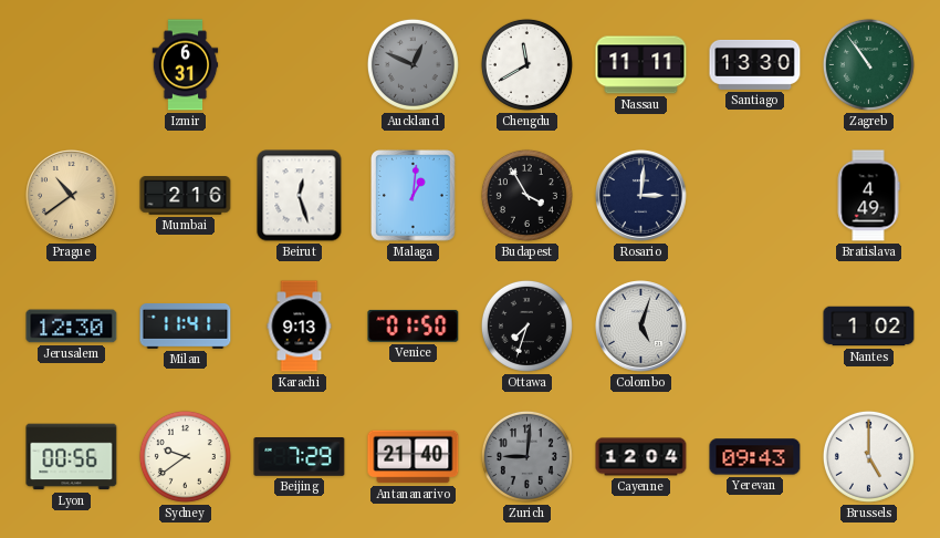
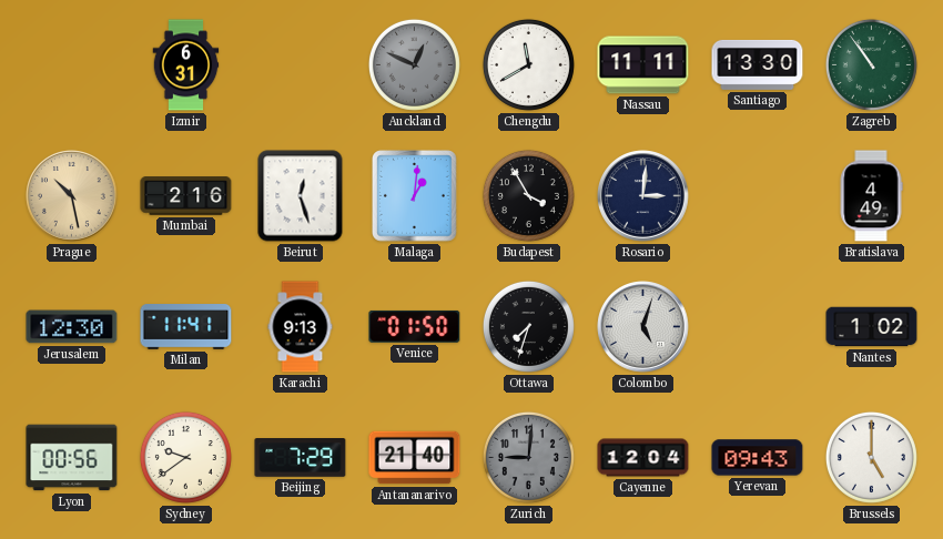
Prague: 10:39 -> 10:28
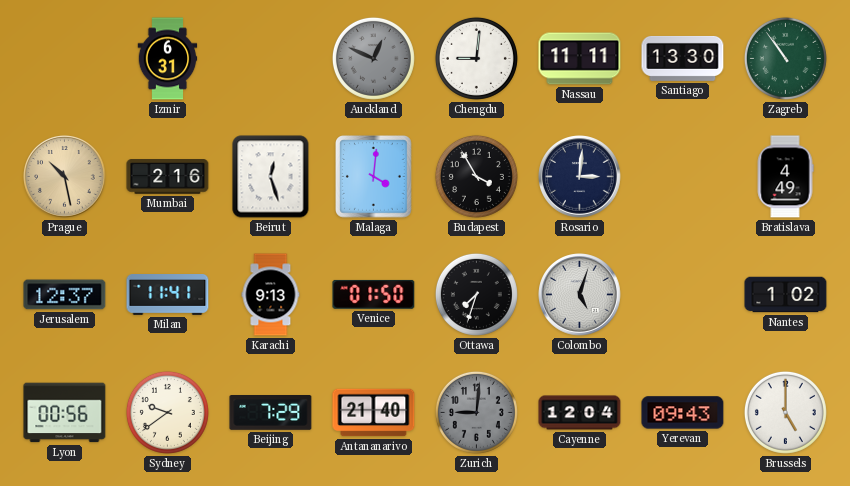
Chengdu: 11:40 -> 9:01
Malaga: 1:01 -> 4:01
Jerusalem: 12:30 -> 12:37
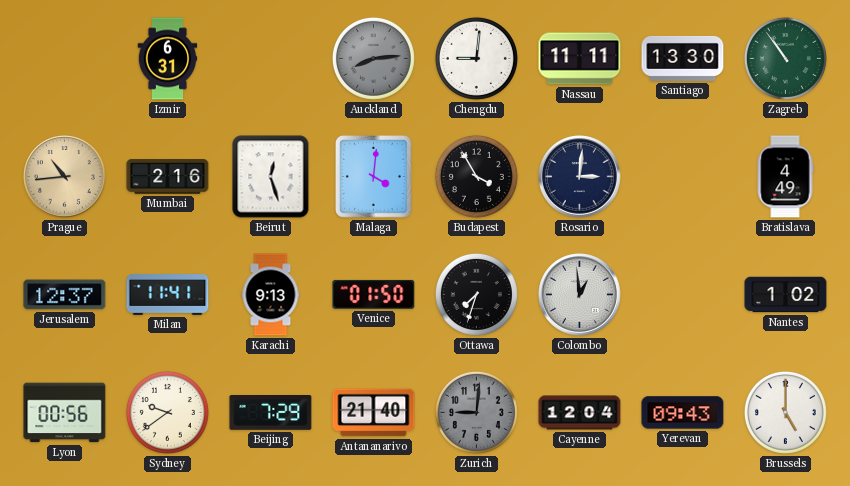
Auckland: 12:49 -> 8:14
Prague: 10:28 -> 10:44
Colombo: 5:03 -> 12:59
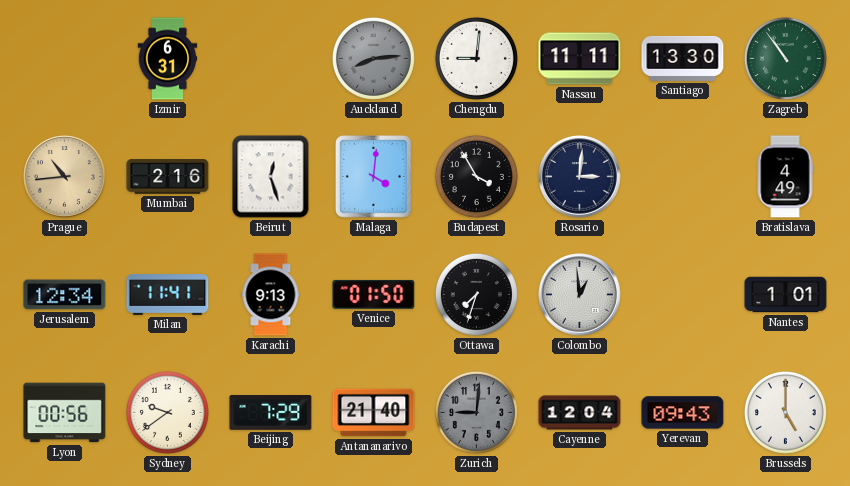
Jerusalem: 12:37 -> 12:34
Nantes: 1:02 -> 1:01
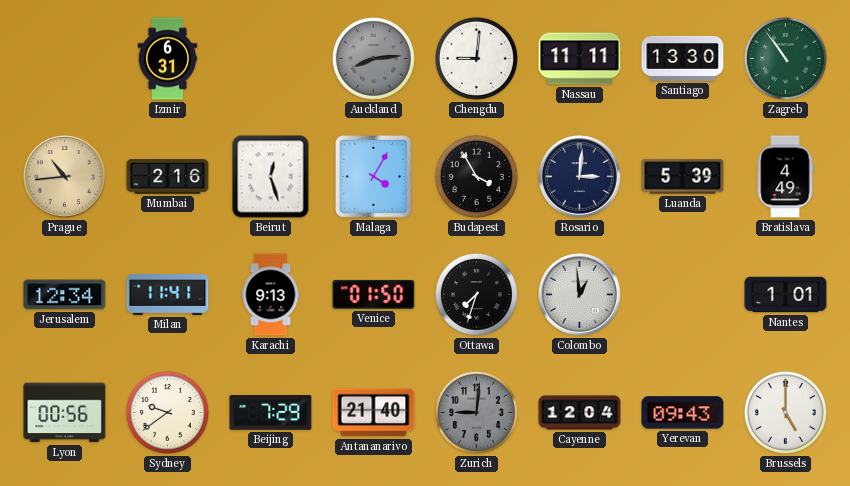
Malaga: 4:01 -> 4:05
Luanda: none -> 5:39
